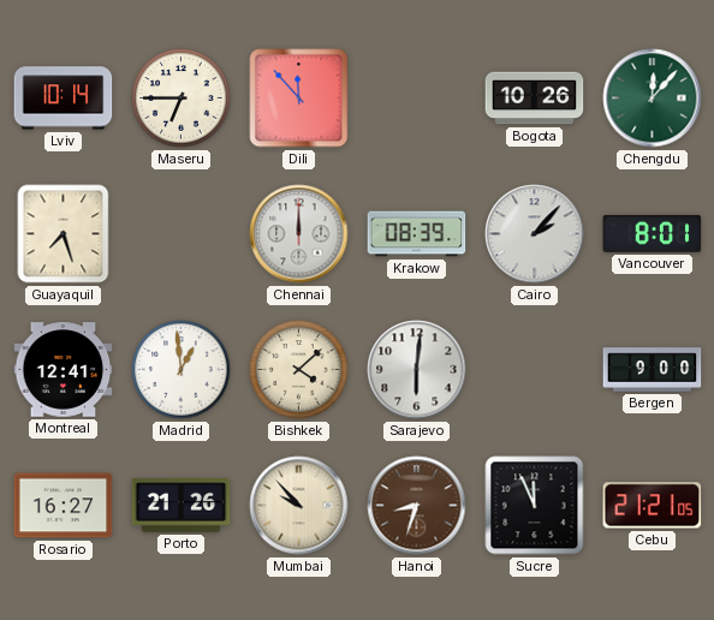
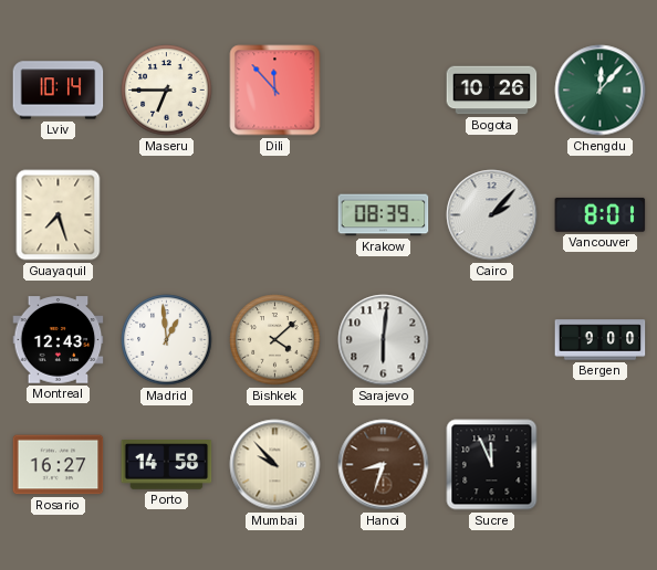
Chennai: 12:00 -> none
Montreal: 12:41 -> 12:43
Porto: 21:26 -> 14:58
Cebu: 21:21 -> none
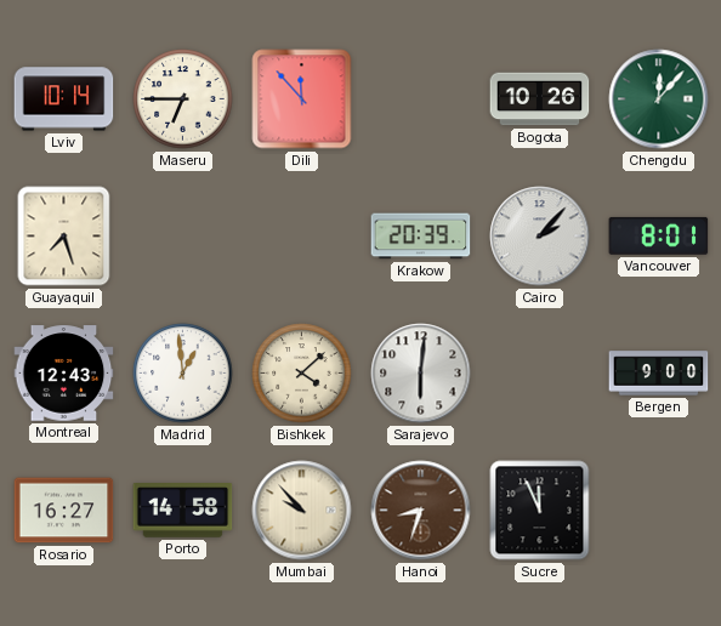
Krakow: 08:39 -> 20:39
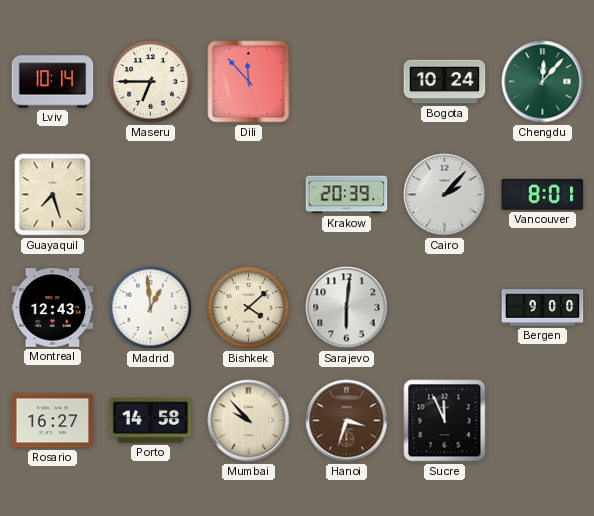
Bogota: 10:26 -> 10:24
Hanoi: 8:33 -> 3:33
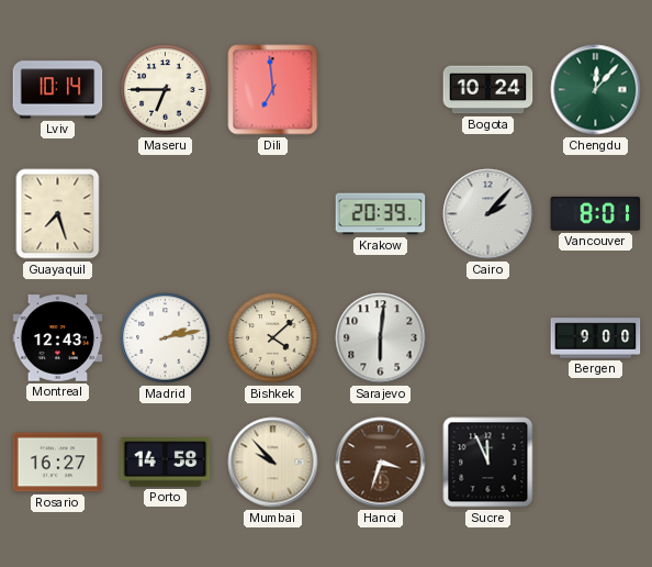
Dili: 11:53 -> 6:59
Madrid: 12:59 -> 2:13
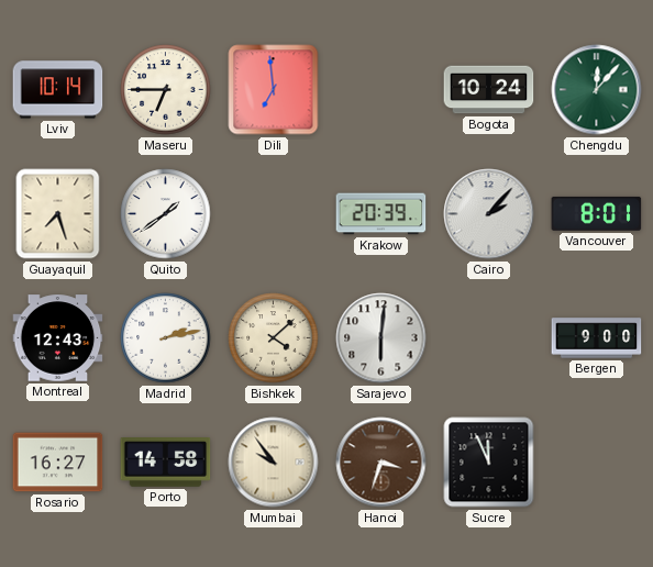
Quito: none -> 1:39
Mumbai: 9:53 -> 9:54
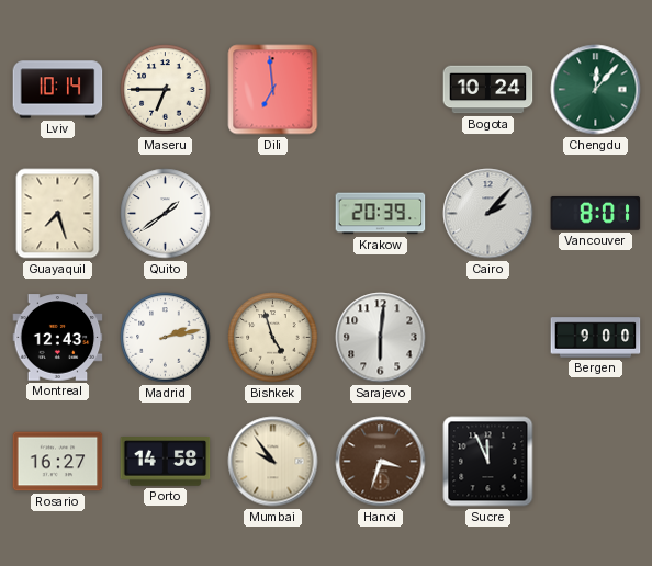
Bishkek: 4:08 -> 4:57
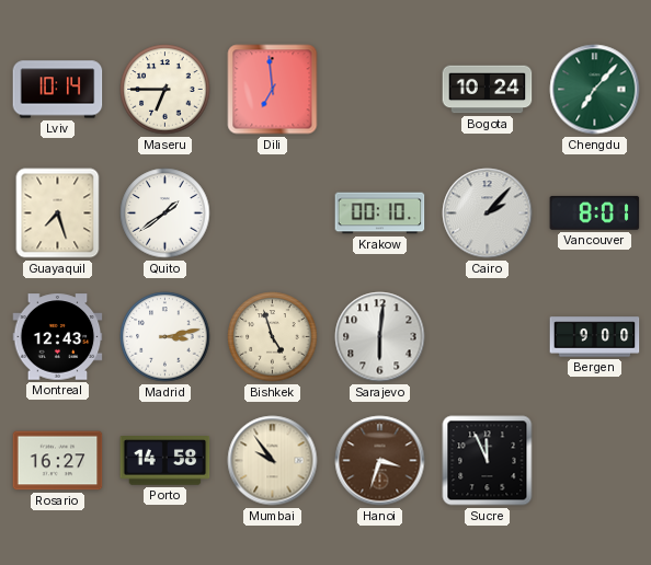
Chengdu: 12:07 -> 7:07
Krakow: 20:39 -> 00:10
Madrid: 2:13 -> 3:13
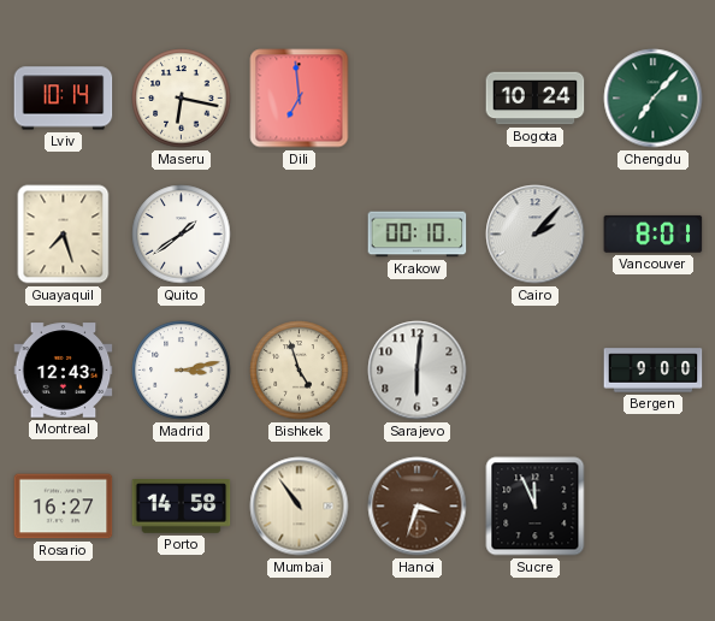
Maseru: 6:45 -> 6:17
Mumbai: 9:54 -> 10:54
